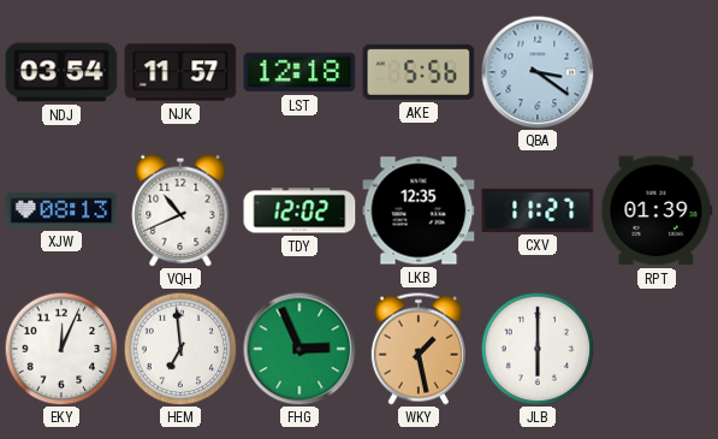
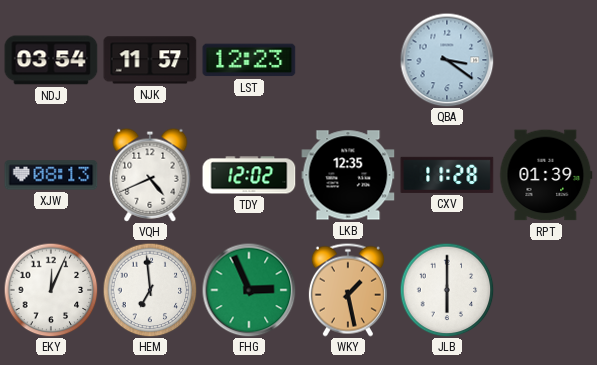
LST: 12:18 -> 12:23
AKE: 5:56 -> none
VQH: 10:41 -> 4:41
CXV: 11:27 -> 11:28
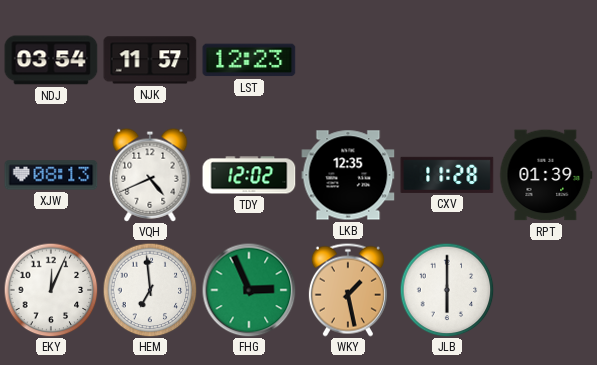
QBA: 3:21 -> none
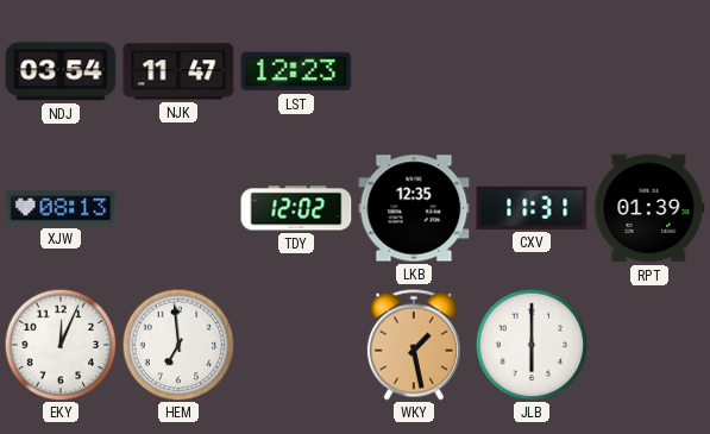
NJK: 11:57 -> 11:47
VQH: 4:41 -> none
CXV: 11:28 -> 11:31
FHG: 2:56 -> none
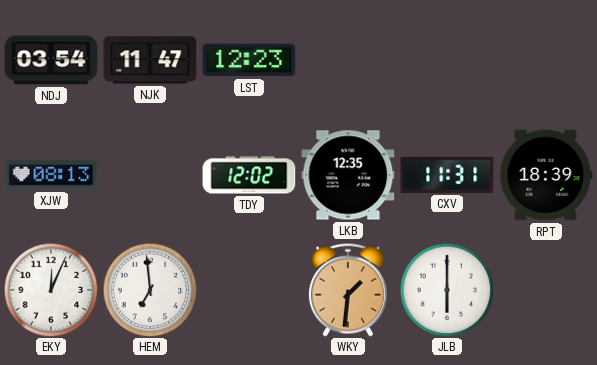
RPT: 01:39 -> 18:39
WKY: 1:28 -> 1:31
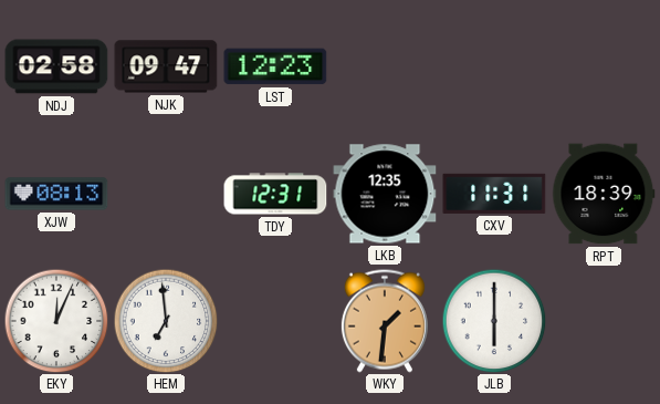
NDJ: 03:54 -> 02:58
NJK: 11:47 -> 09:47
TDY: 12:02 -> 12:31
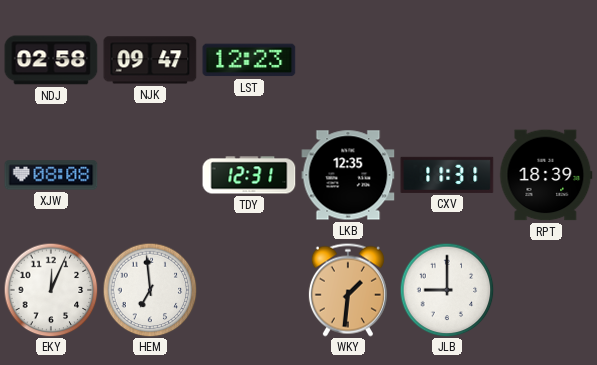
XJW: 08:13 -> 08:08
JLB: 6:00 -> 9:00
